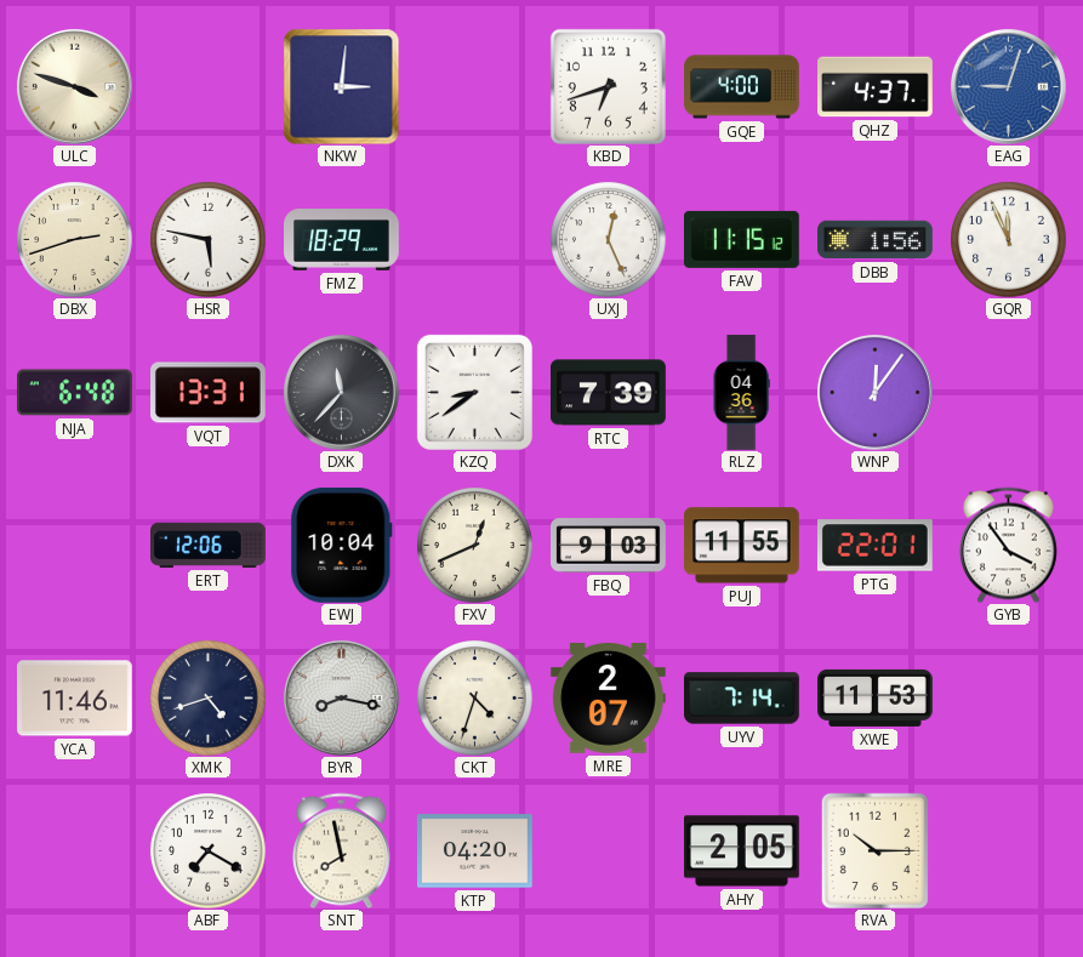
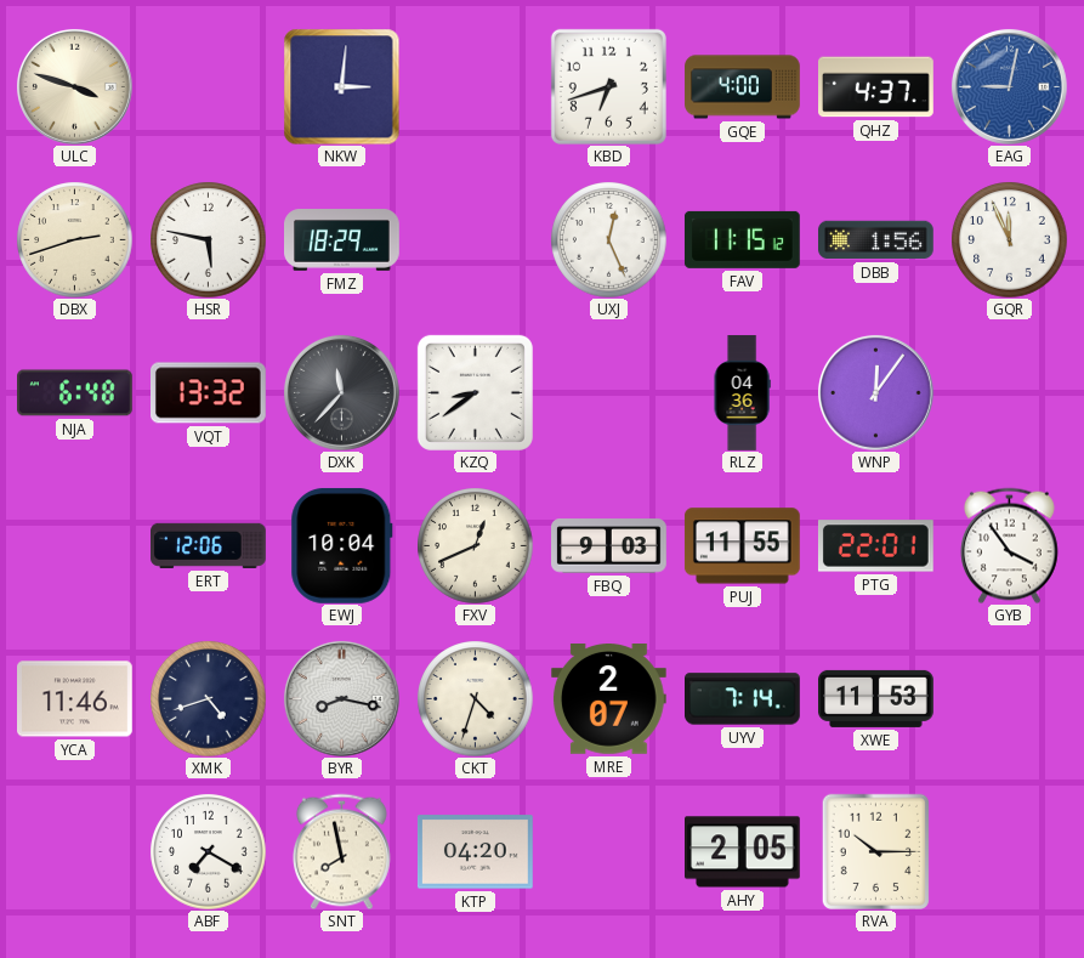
EAG: 9:03 -> 9:02
VQT: 13:31 -> 13:32
RTC: 7:39 -> none
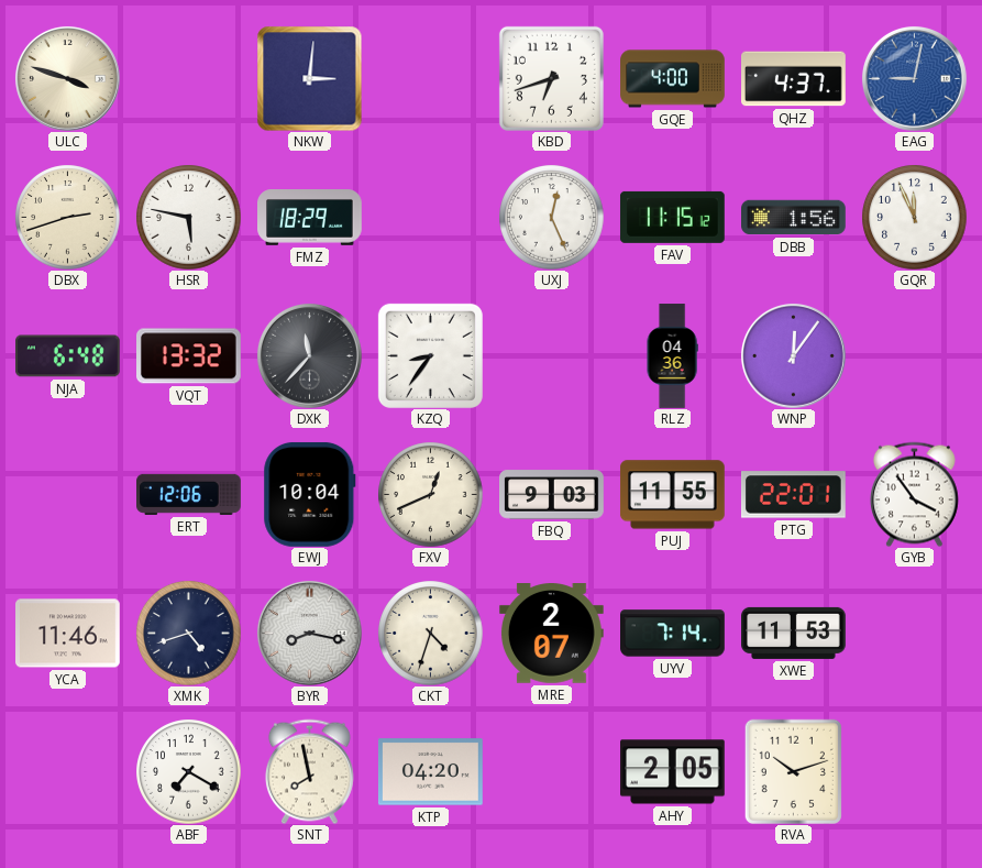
KZQ: 8:39 -> 8:36
RVA: 10:15 -> 10:12
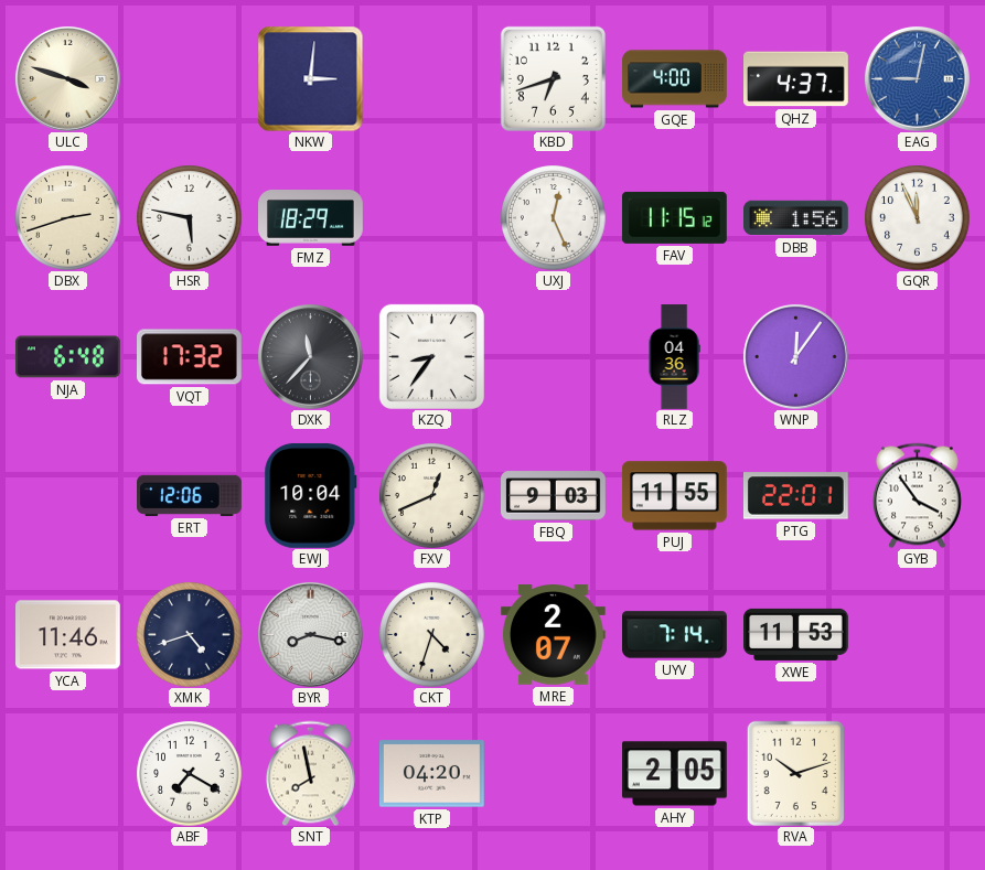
VQT: 13:32 -> 17:32
